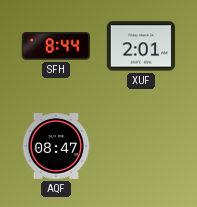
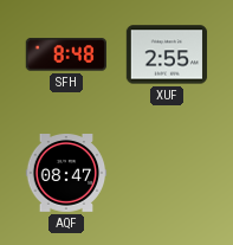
SFH: 8:44 -> 8:48
XUF: 2:01 -> 2:55
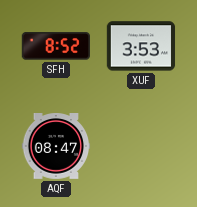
SFH: 8:48 -> 8:52
XUF: 2:55 -> 3:53
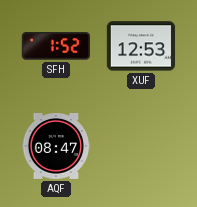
SFH: 8:52 -> 1:52
XUF: 3:53 -> 12:53
